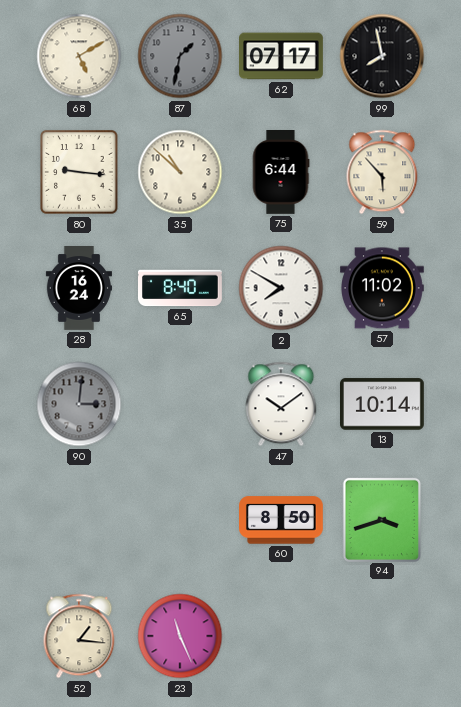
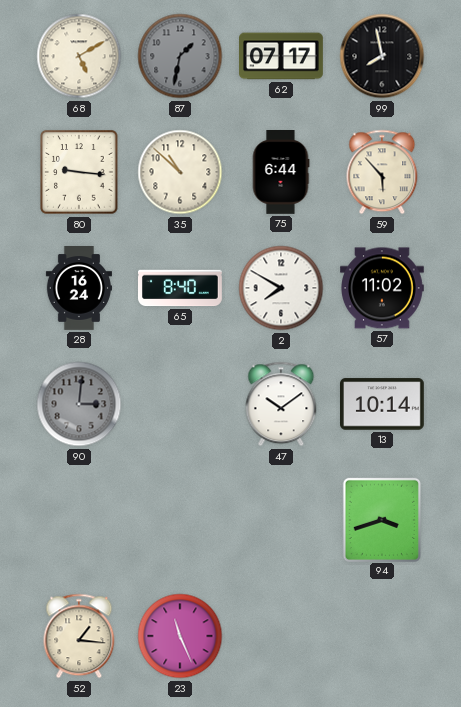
60: 8:50 -> none
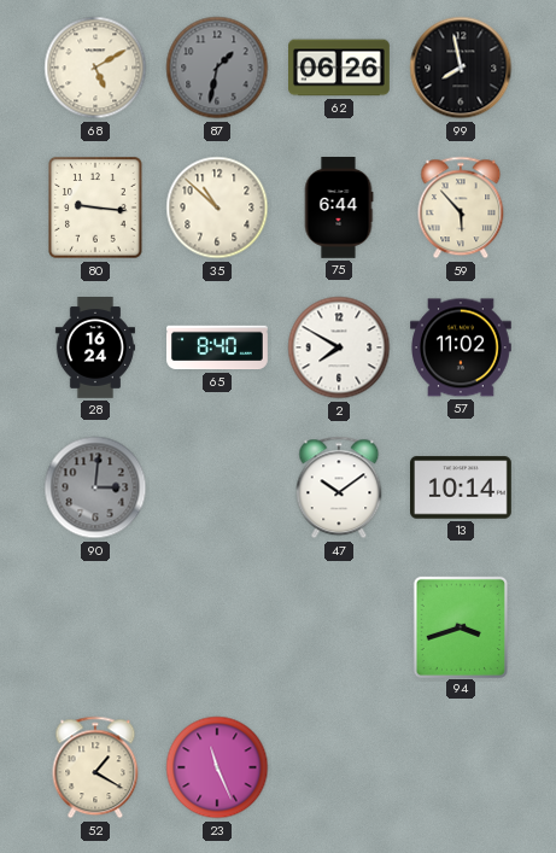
62: 07:17 -> 06:26
52: 1:16 -> 1:20
